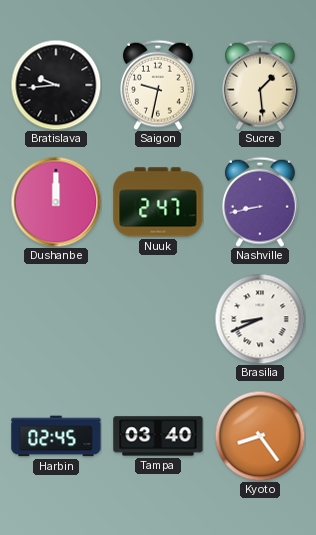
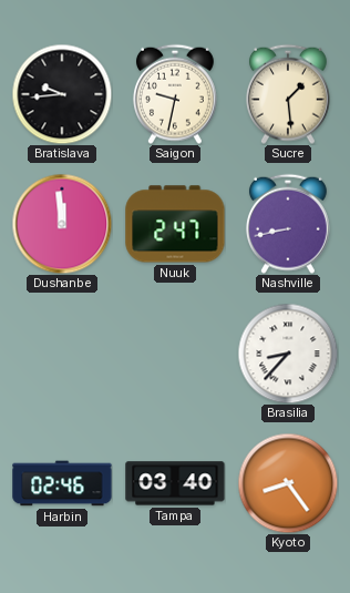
Dushanbe: 12:00 -> 11:59
Brasilia: 8:41 -> 8:37
Harbin: 02:45 -> 02:46
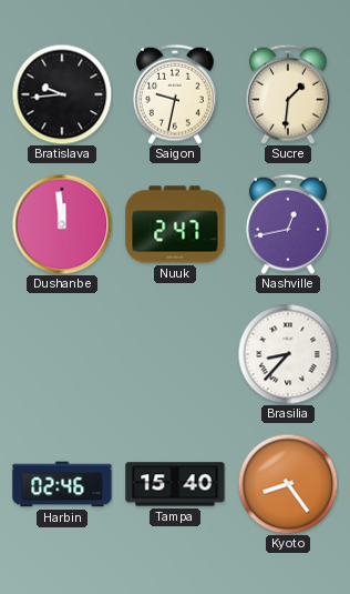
Sucre: 1:29 -> 1:31
Nashville: 8:43 -> 12:43
Tampa: 03:40 -> 15:40
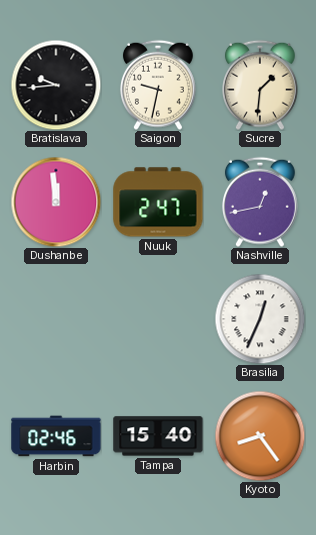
Brasilia: 8:37 -> 12:34
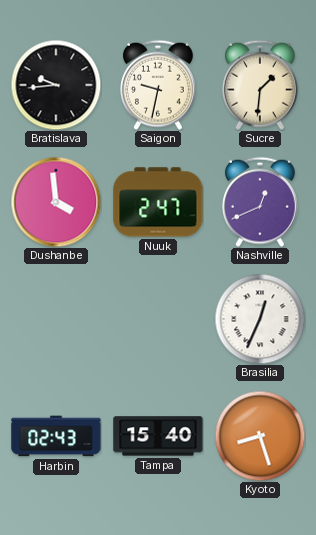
Dushanbe: 11:59 -> 3:59
Nashville: 12:43 -> 12:41
Harbin: 02:46 -> 02:43
Kyoto: 8:24 -> 8:27
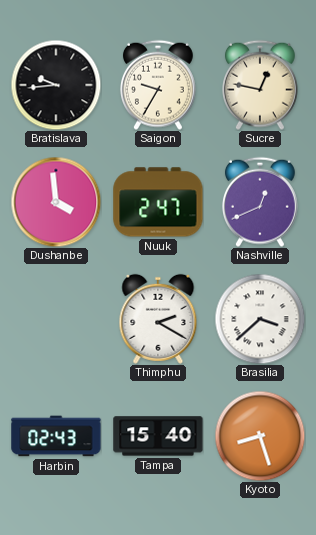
Saigon: 9:32 -> 9:35
Sucre: 1:31 -> 12:47
Thimphu: none -> 2:20
Brasilia: 12:34 -> 3:38
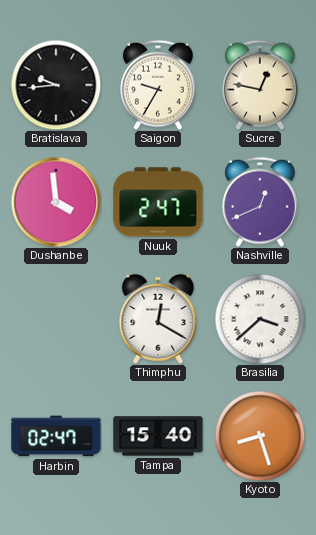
Thimphu: 2:20 -> 12:20
Harbin: 02:43 -> 02:47
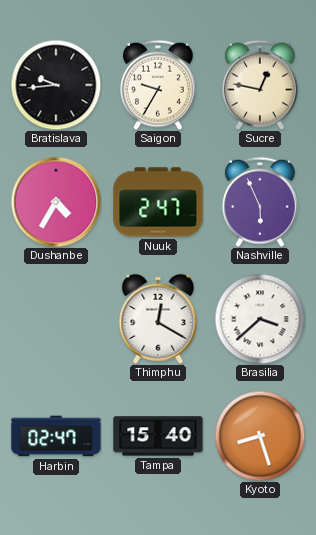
Dushanbe: 3:59 -> 4:35
Nashville: 12:41 -> 5:56
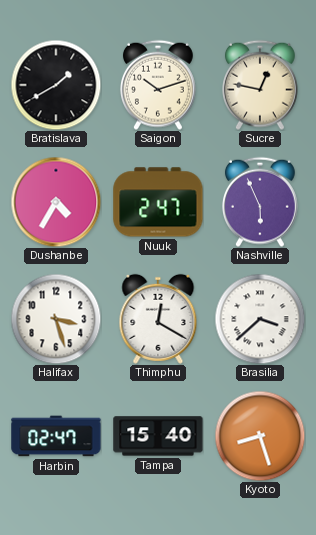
Bratislava: 9:44 -> 1:40
Saigon: 9:35 -> 10:12
Halifax: none -> 3:27
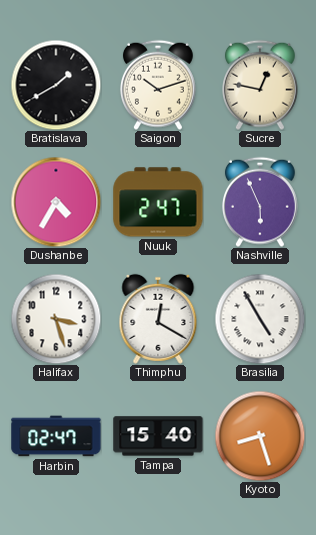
Brasilia: 3:38 -> 4:55
